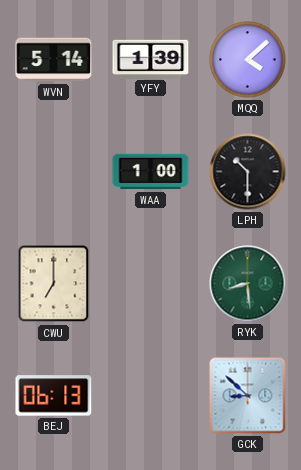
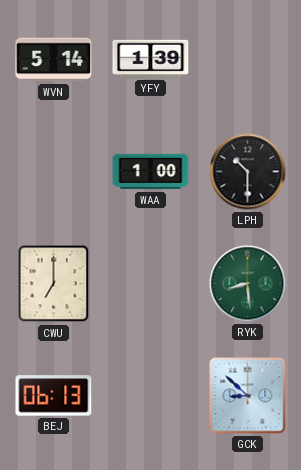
MQQ: 4:08 -> none
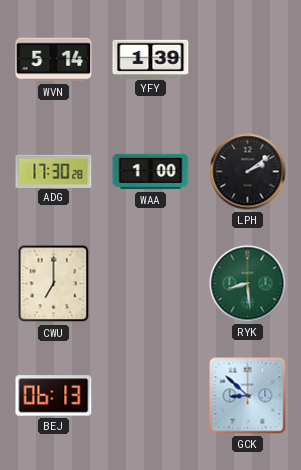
ADG: none -> 17:30
LPH: 10:30 -> 2:09
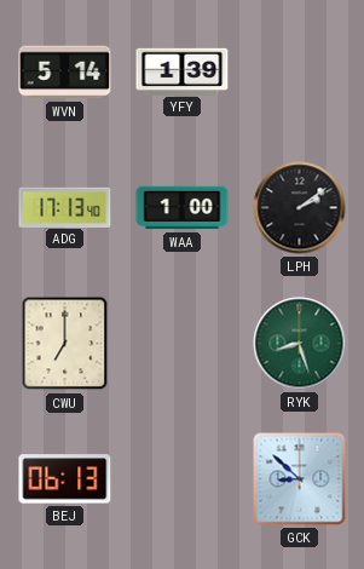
ADG: 17:30 -> 17:13
RYK: 8:29 -> 8:27
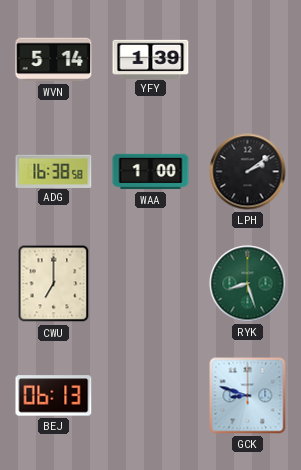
ADG: 17:13 -> 16:38
GCK: 8:52 -> 8:48
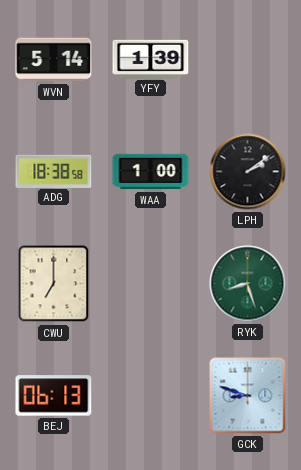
ADG: 16:38 -> 18:38
